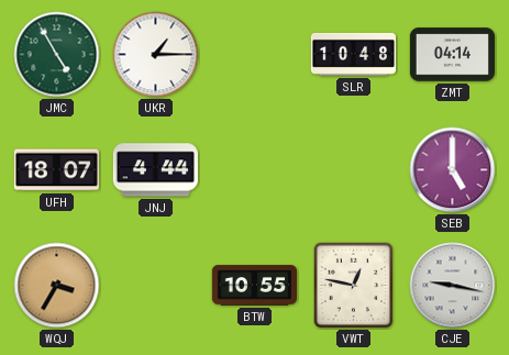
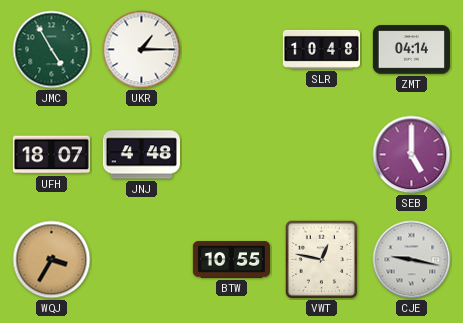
JNJ: 4:44 -> 4:48
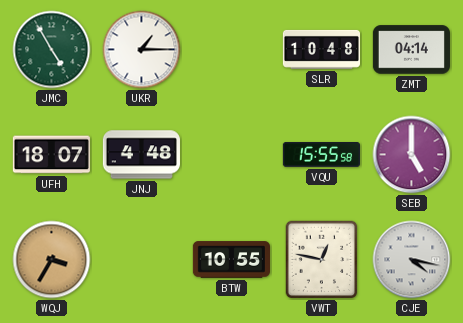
VQU: none -> 15:55
CJE: 9:17 -> 4:17
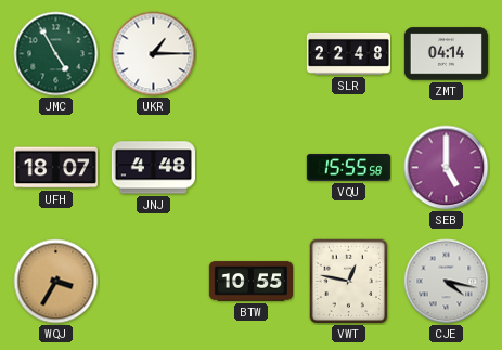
SLR: 10:48 -> 22:48
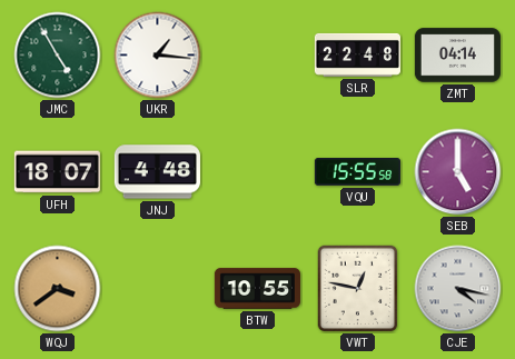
UKR: 1:15 -> 1:16
WQJ: 3:35 -> 3:39
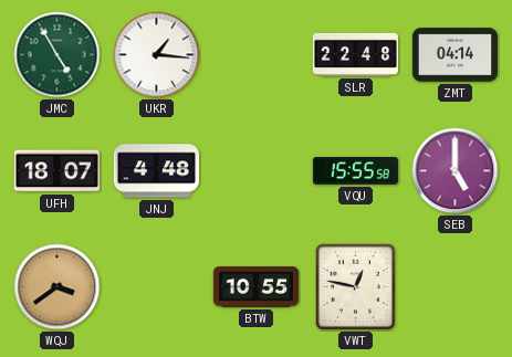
CJE: 4:17 -> none
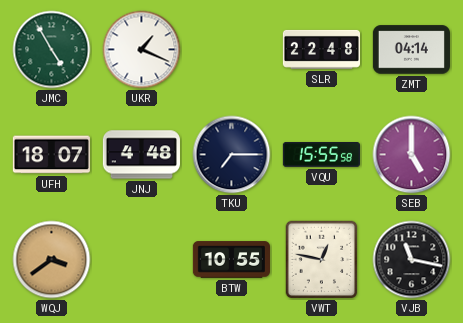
UKR: 1:16 -> 1:19
TKU: none -> 7:15
VJB: none -> 11:17
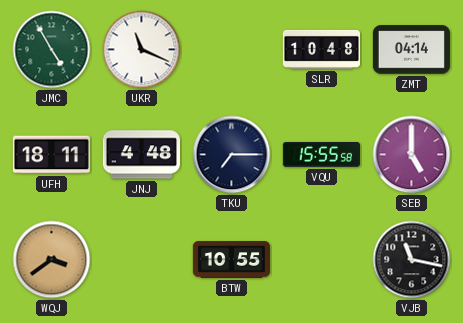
UKR: 1:19 -> 11:19
SLR: 22:48 -> 10:48
UFH: 18:07 -> 18:11
VWT: 12:47 -> none
